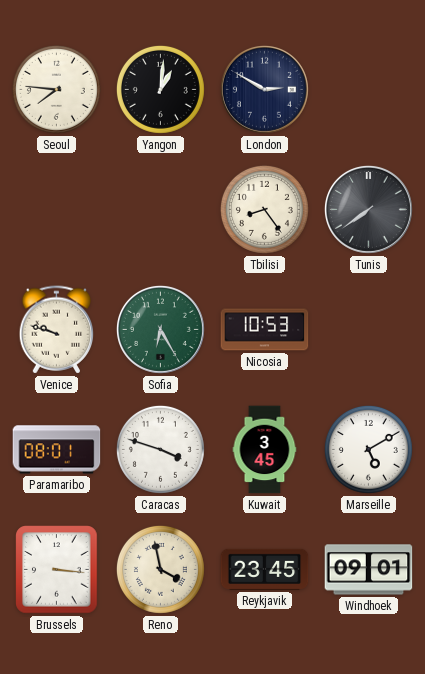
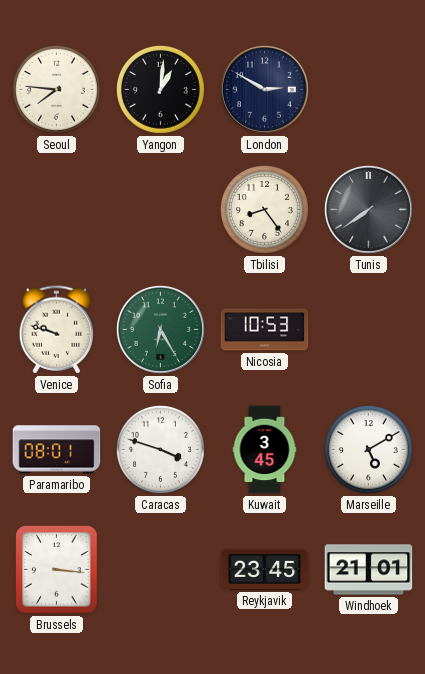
Reno: 3:58 -> none
Windhoek: 09:01 -> 21:01
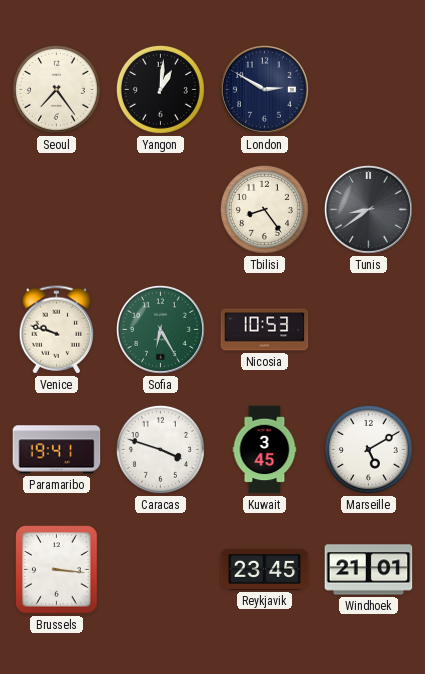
Seoul: 7:46 -> 7:24
Tunis: 7:39 -> 8:39
Paramaribo: 08:01 -> 19:41
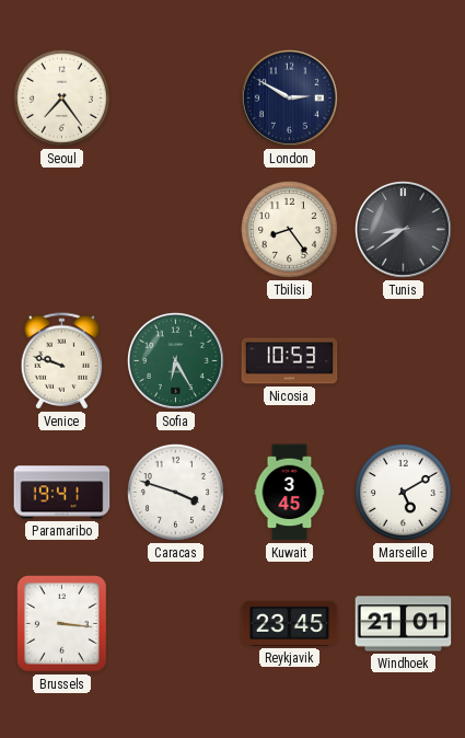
Yangon: 1:01 -> none
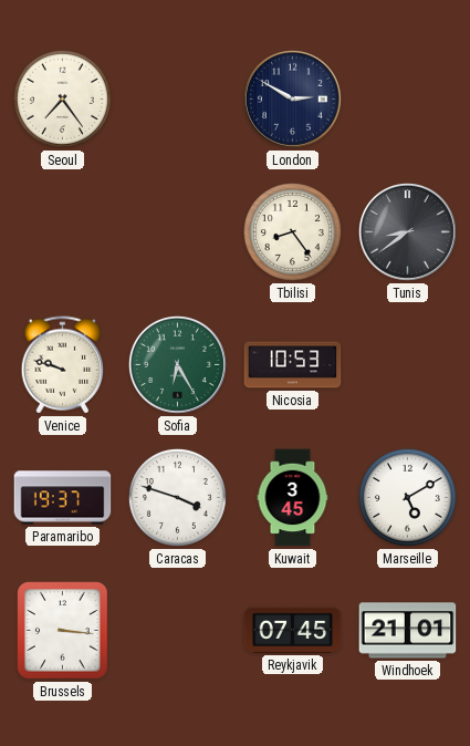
Paramaribo: 19:41 -> 19:37
Reykjavik: 23:45 -> 07:45
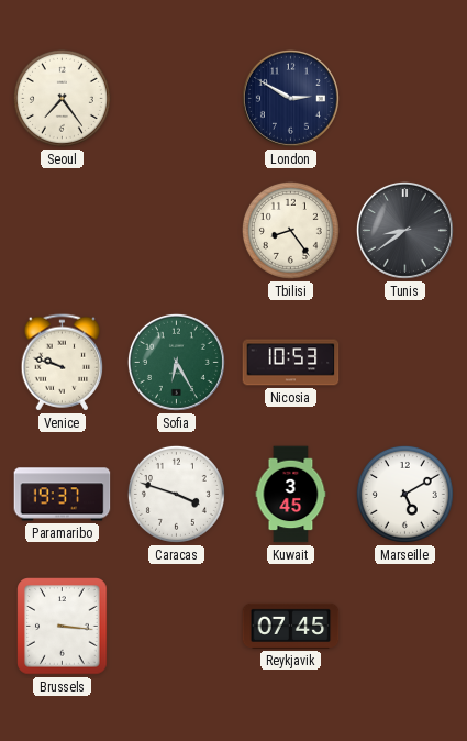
Windhoek: 21:01 -> none
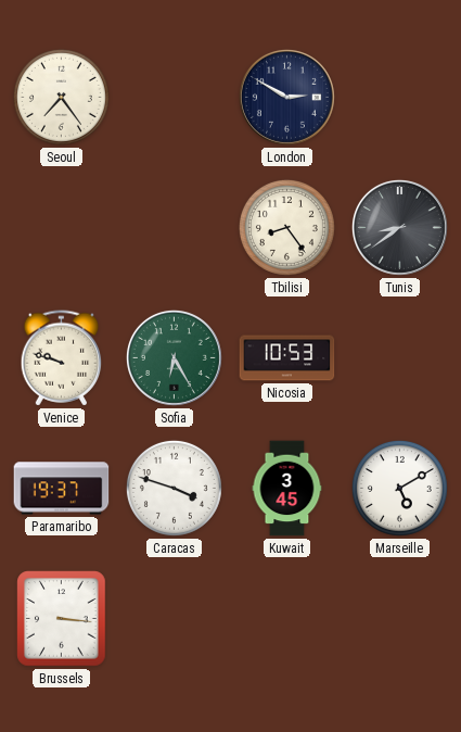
Reykjavik: 07:45 -> none
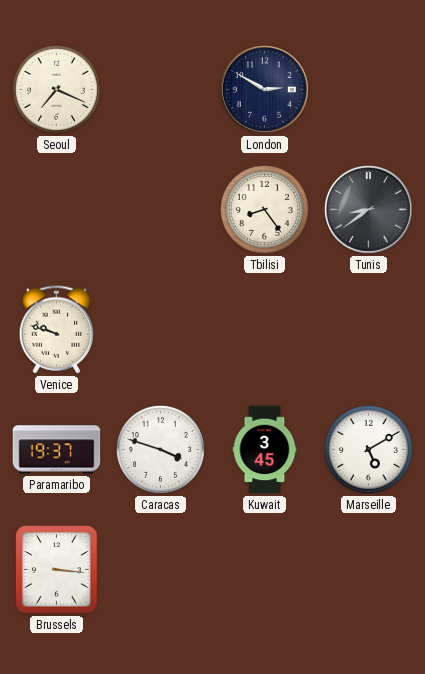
Seoul: 7:24 -> 7:19
Sofia: 6:25 -> none
Nicosia: 10:53 -> none
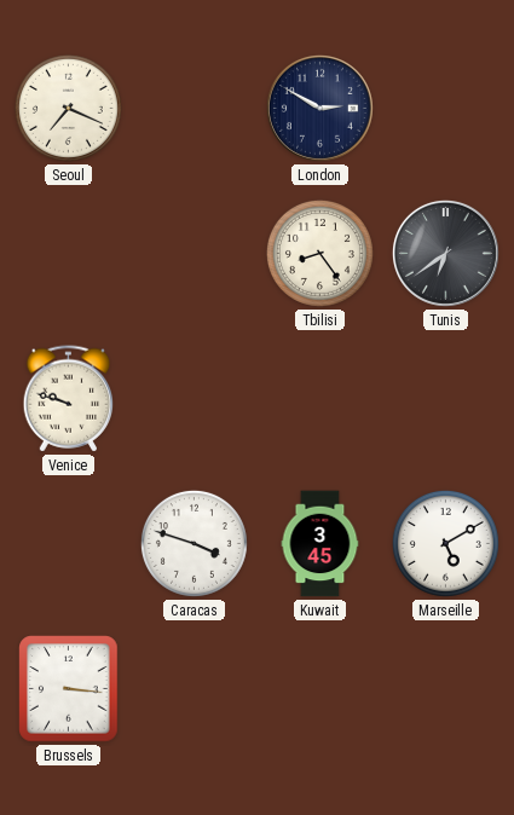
Tunis: 8:39 -> 6:39
Paramaribo: 19:37 -> none
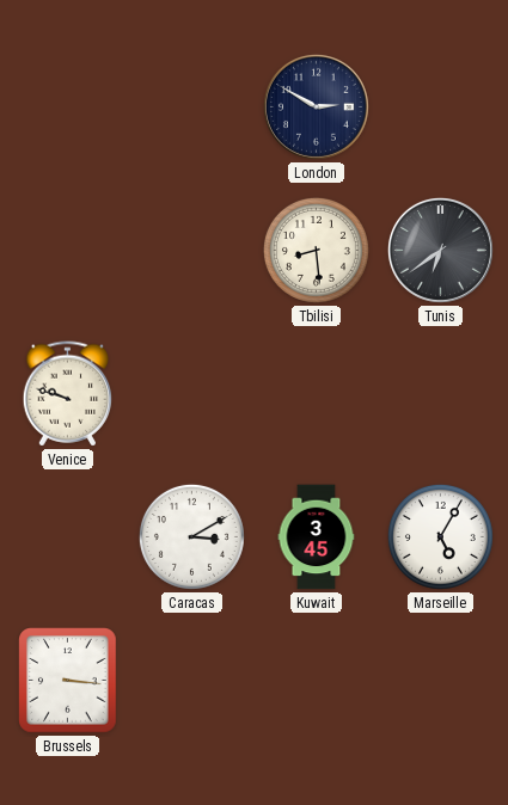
Seoul: 7:19 -> none
Tbilisi: 8:24 -> 8:29
Caracas: 3:48 -> 3:10
Marseille: 5:10 -> 5:05
